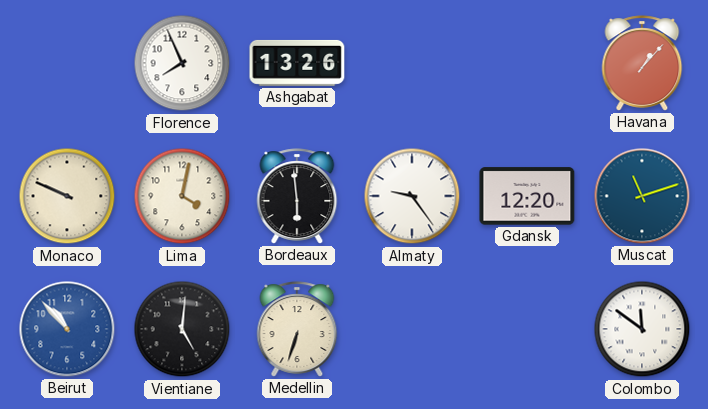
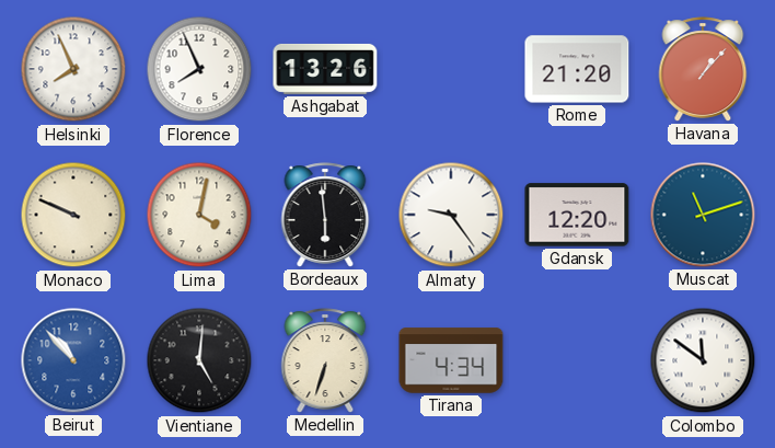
Helsinki: none -> 7:56
Rome: none -> 21:20
Tirana: none -> 4:34
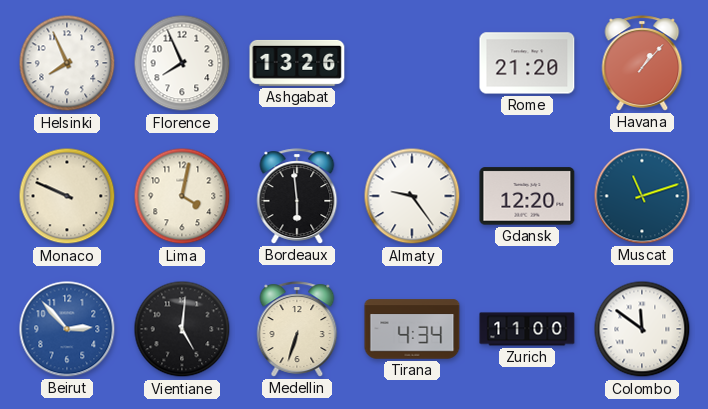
Beirut: 10:53 -> 2:53
Zurich: none -> 11:00
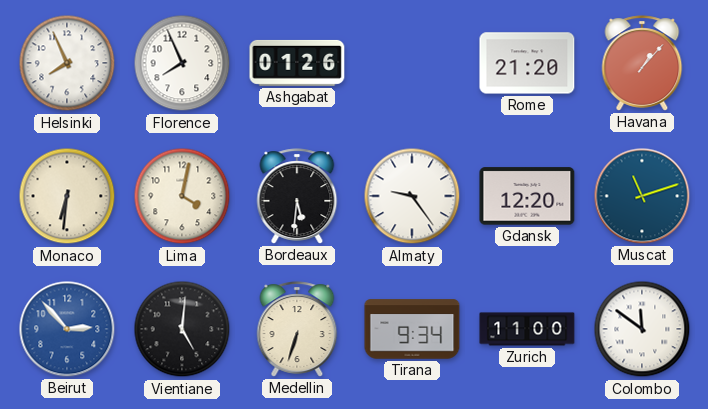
Ashgabat: 13:26 -> 01:26
Monaco: 9:49 -> 6:31
Bordeaux: 5:59 -> 5:31
Tirana: 4:34 -> 9:34
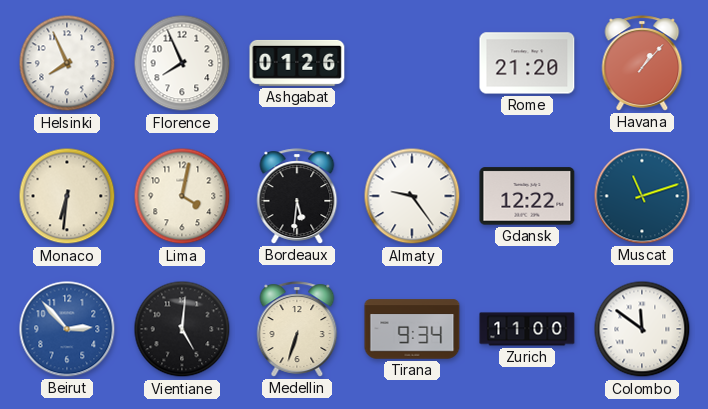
Gdansk: 12:20 -> 12:22
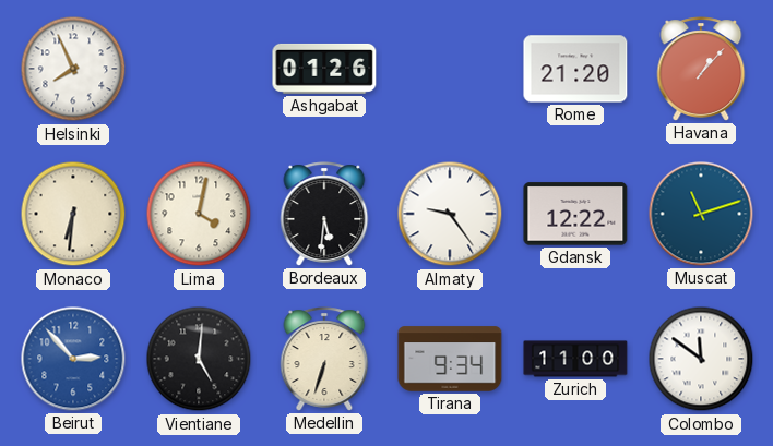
Florence: 7:56 -> none
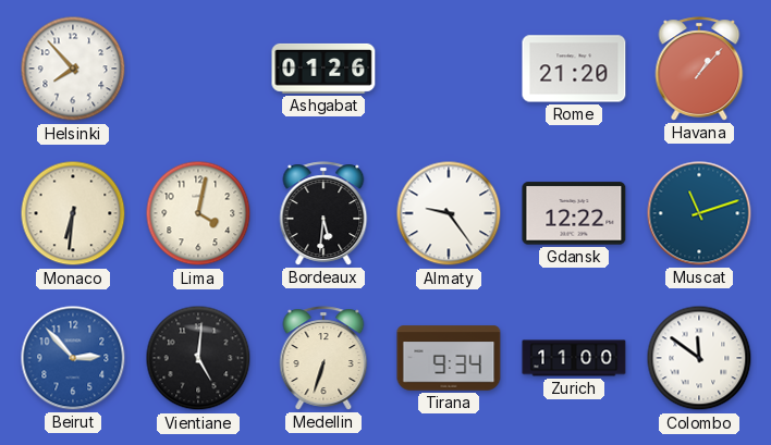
Helsinki: 7:56 -> 7:53
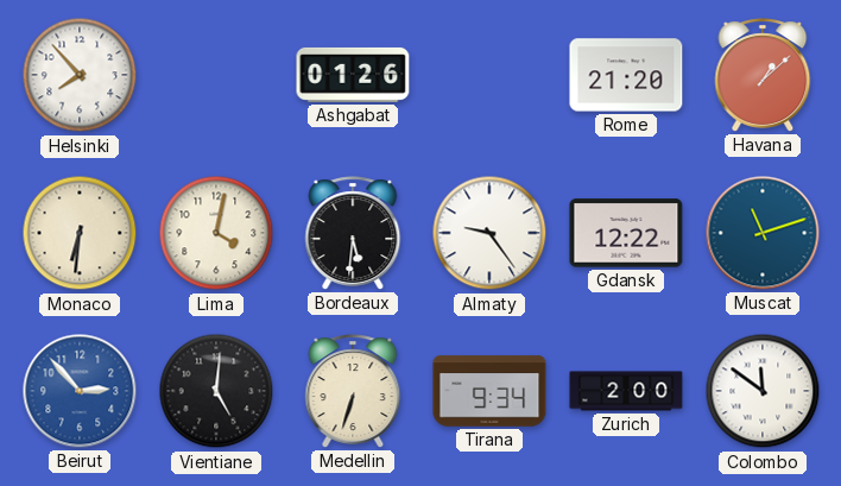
Havana: 1:07 -> 1:08
Zurich: 11:00 -> 2:00
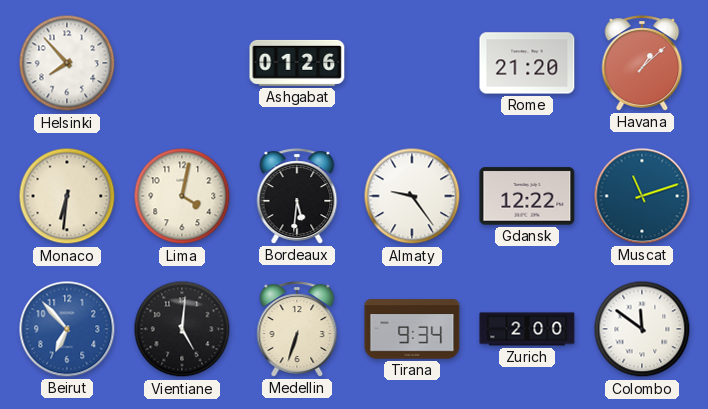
Beirut: 2:53 -> 6:53
